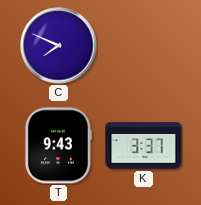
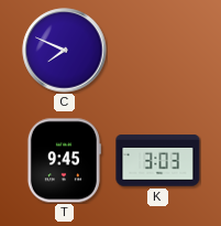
T: 9:43 -> 9:45
K: 3:37 -> 3:03
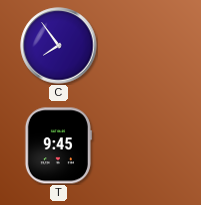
C: 7:49 -> 7:54
K: 3:03 -> none
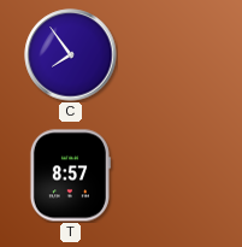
T: 9:45 -> 8:57
